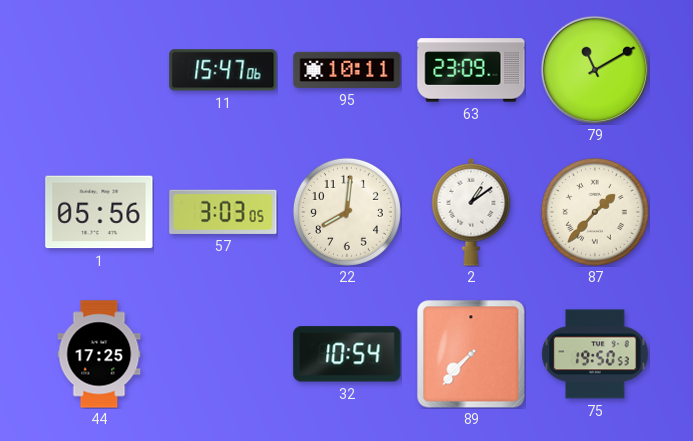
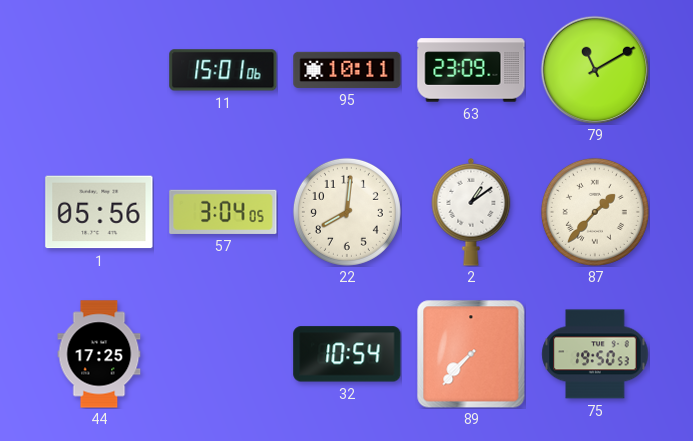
11: 15:47 -> 15:01
57: 3:03 -> 3:04
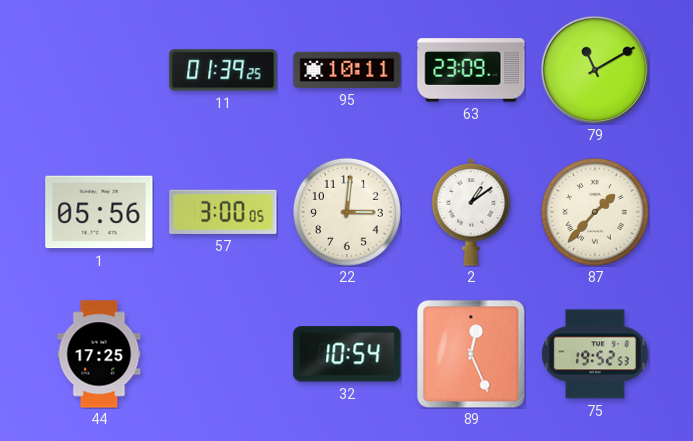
11: 15:01 -> 01:39
57: 3:04 -> 3:00
22: 8:01 -> 3:01
89: 7:37 -> 12:26
75: 19:50 -> 19:52
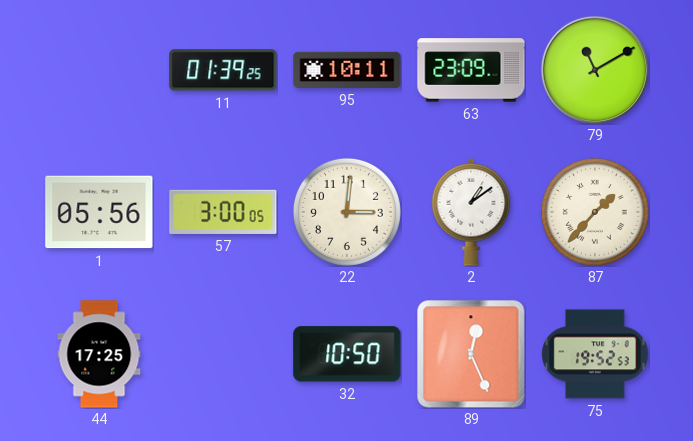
32: 10:54 -> 10:50
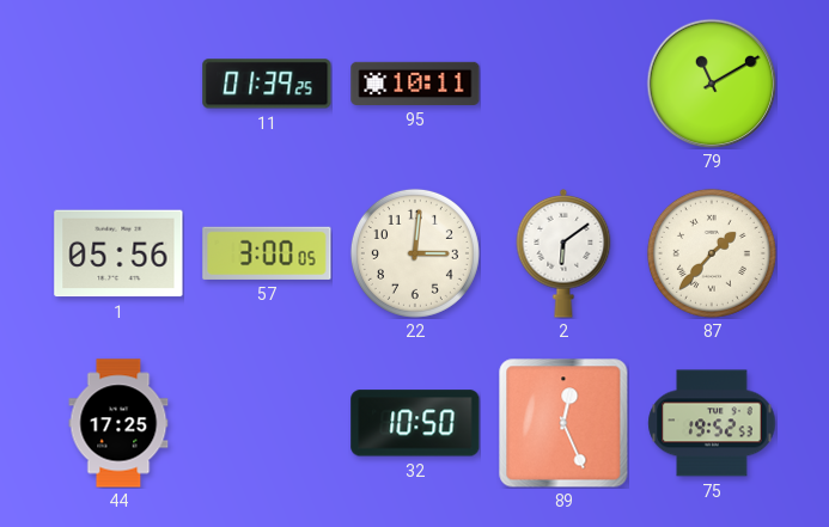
63: 23:09 -> none
2: 1:09 -> 6:09
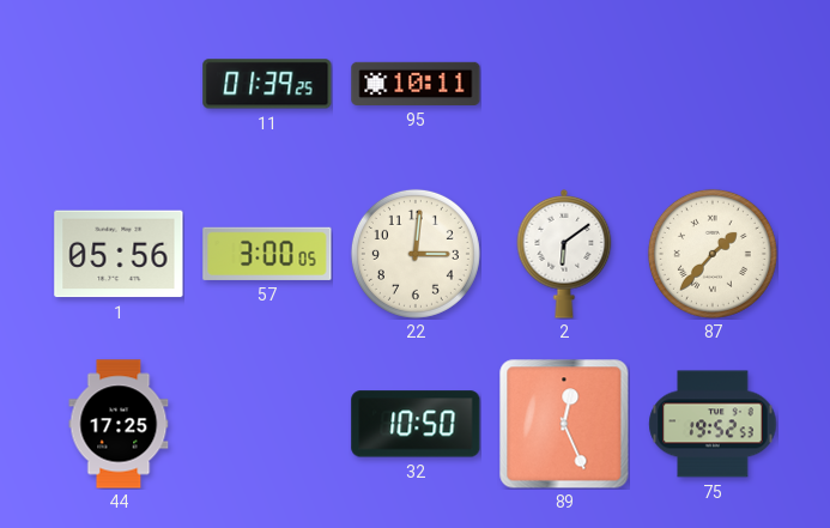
79: 11:10 -> none
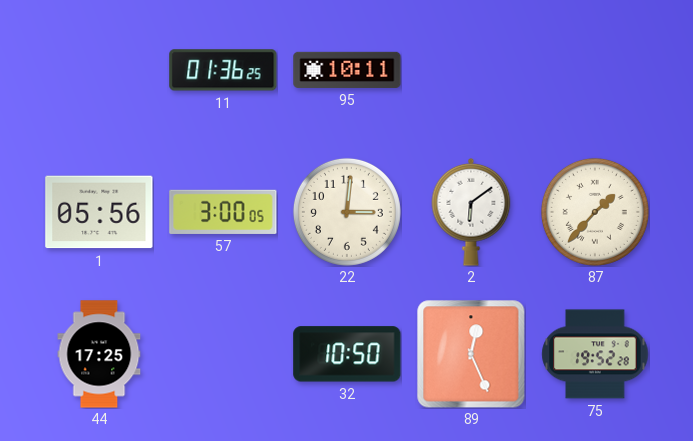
11: 01:39 -> 01:36
75: 19:52:53 -> 19:52:28
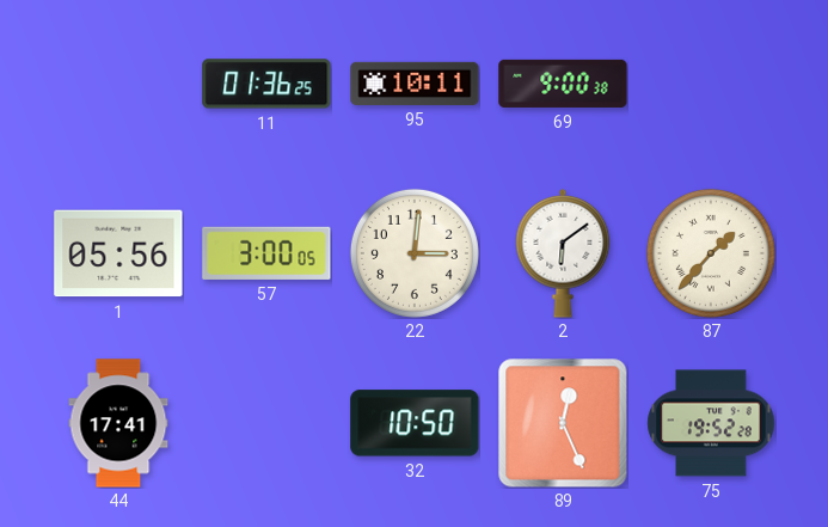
69: none -> 9:00
44: 17:25 -> 17:41
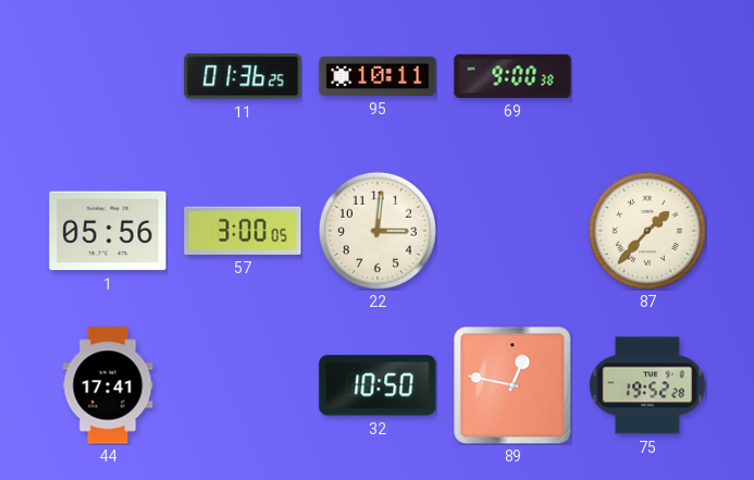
2: 6:09 -> none
89: 12:26 -> 12:47
